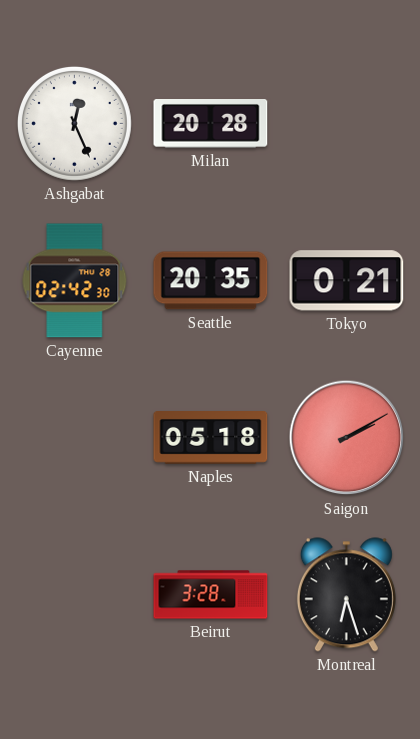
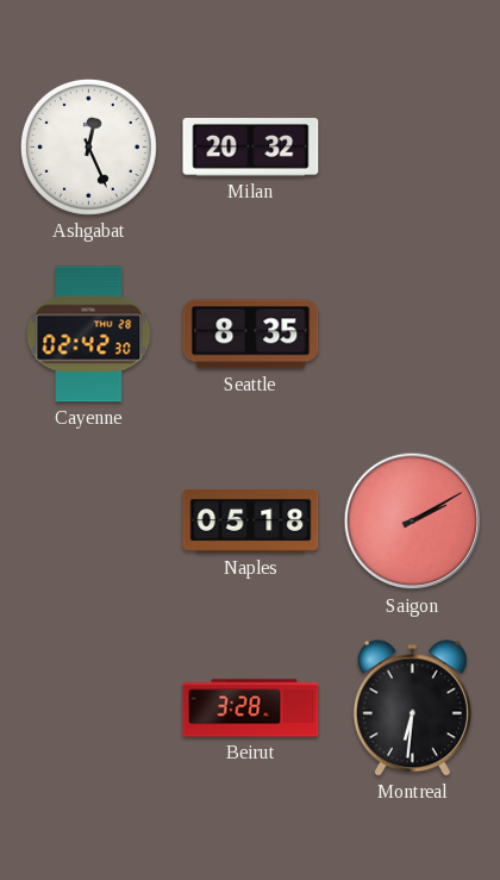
Milan: 20:28 -> 20:32
Seattle: 20:35 -> 8:35
Tokyo: 0:21 -> none
Montreal: 6:27 -> 6:31
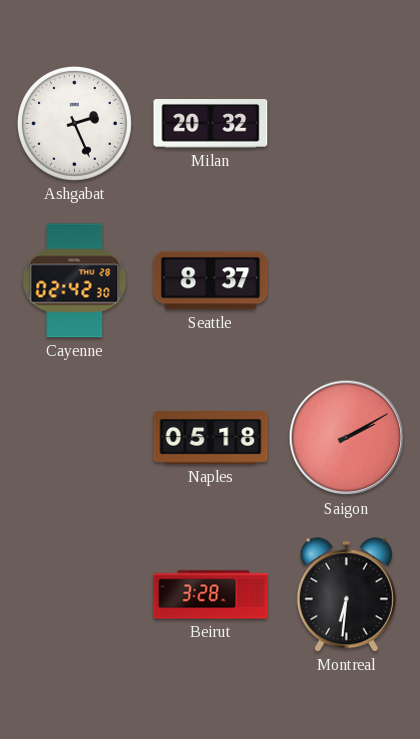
Ashgabat: 12:26 -> 2:26
Seattle: 8:35 -> 8:37
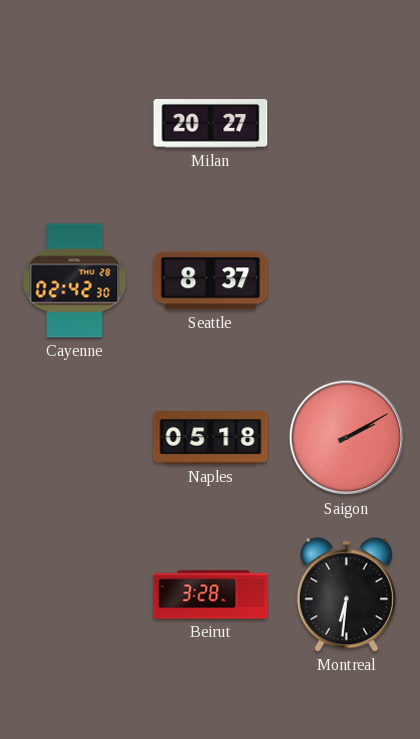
Ashgabat: 2:26 -> none
Milan: 20:32 -> 20:27
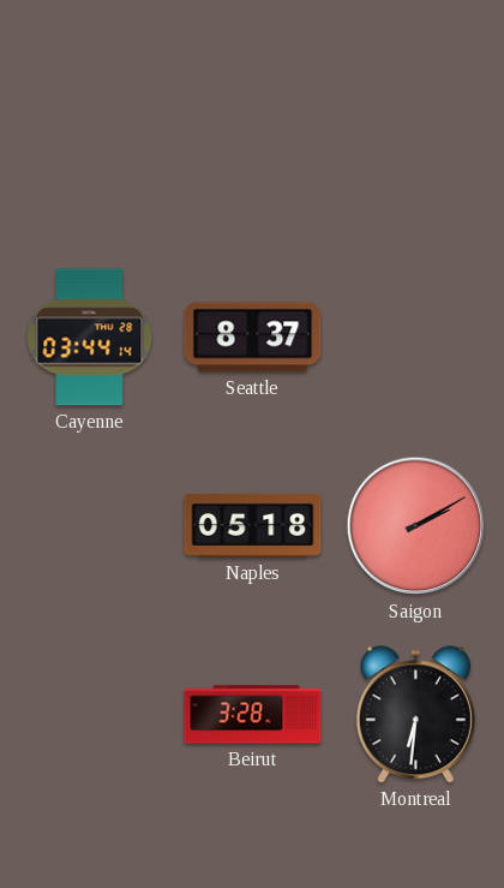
Milan: 20:27 -> none
Cayenne: 02:42 -> 03:44
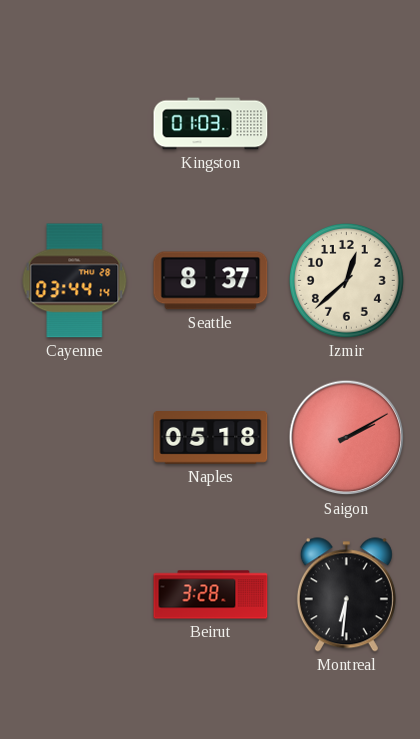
Kingston: none -> 01:03
Izmir: none -> 12:38
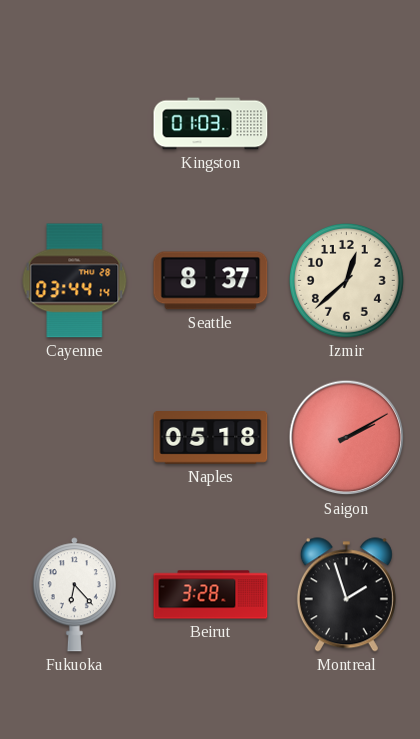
Fukuoka: none -> 6:23
Montreal: 6:31 -> 1:57
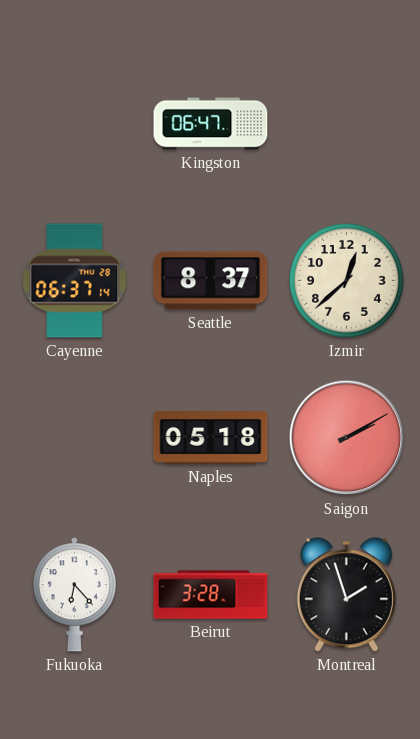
Kingston: 01:03 -> 06:47
Cayenne: 03:44 -> 06:37
